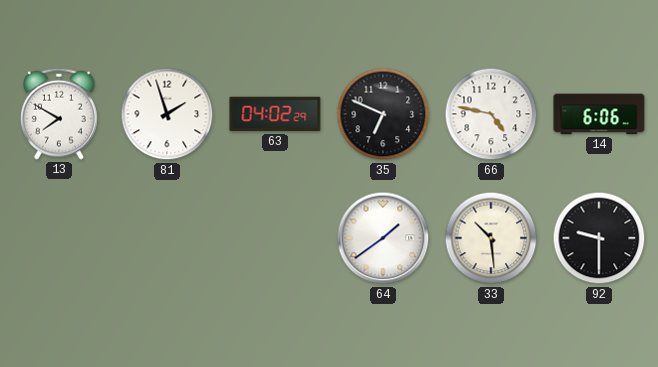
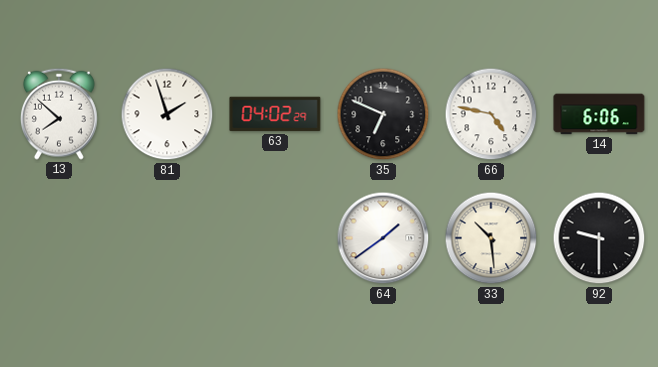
13: 7:50 -> 7:52
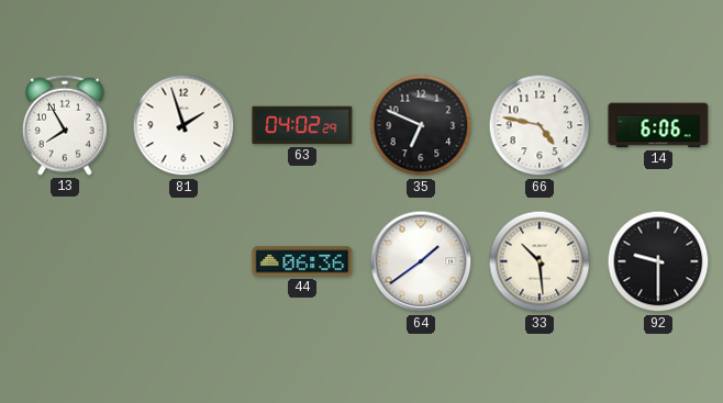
13: 7:52 -> 7:55
44: none -> 06:36
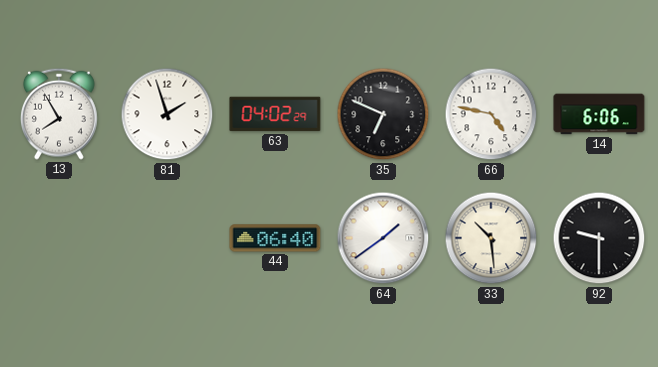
44: 06:36 -> 06:40
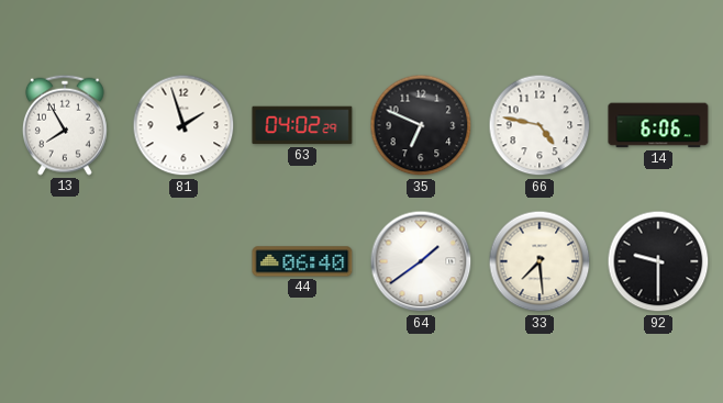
33: 10:29 -> 7:29
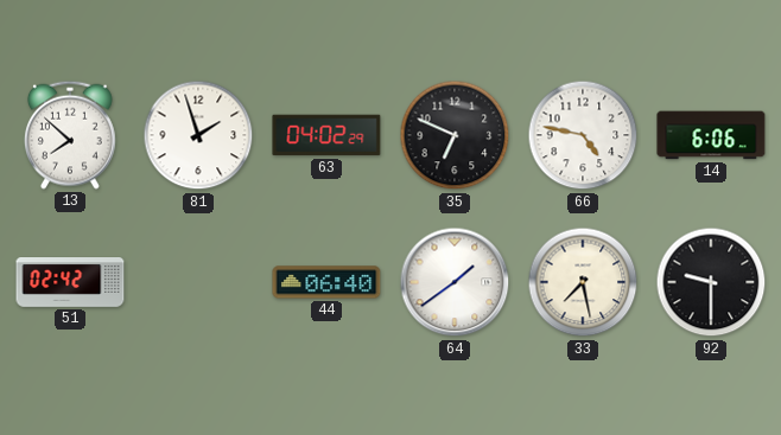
13: 7:55 -> 7:52
51: none -> 02:42
33: 7:29 -> 7:28
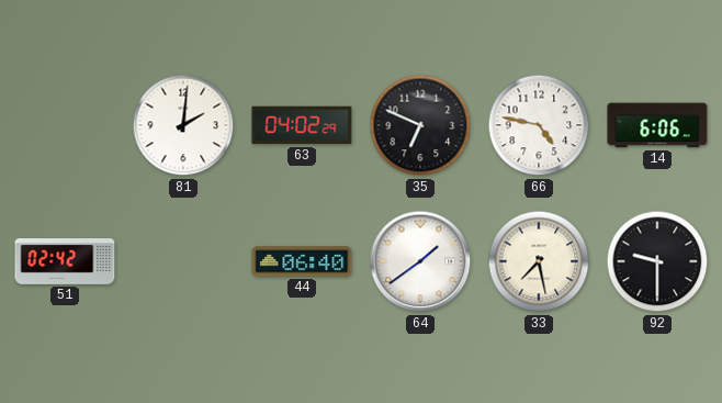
13: 7:52 -> none
81: 1:57 -> 2:01
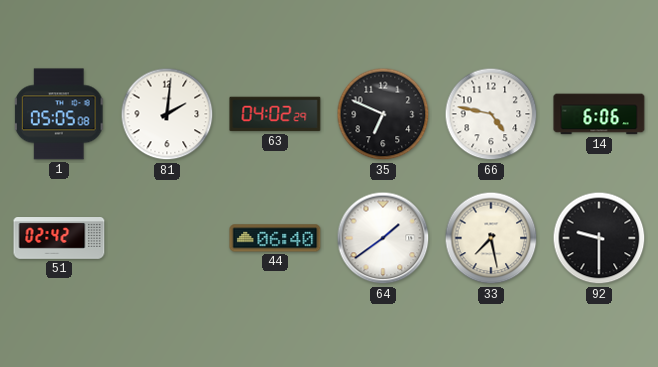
1: none -> 05:05
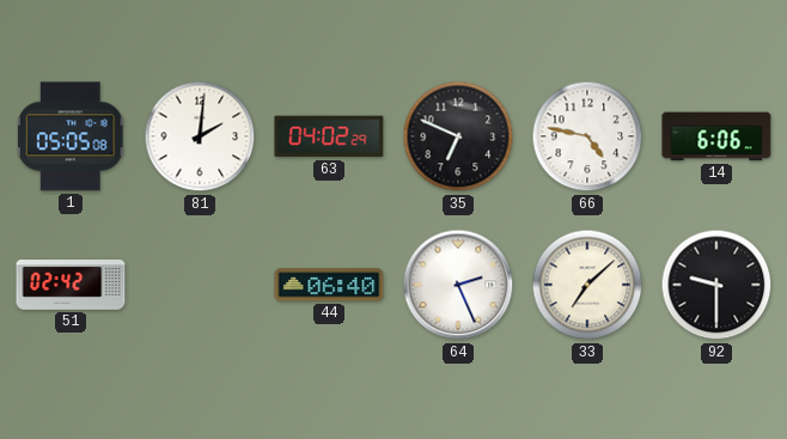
64: 1:39 -> 2:26
33: 7:28 -> 7:08
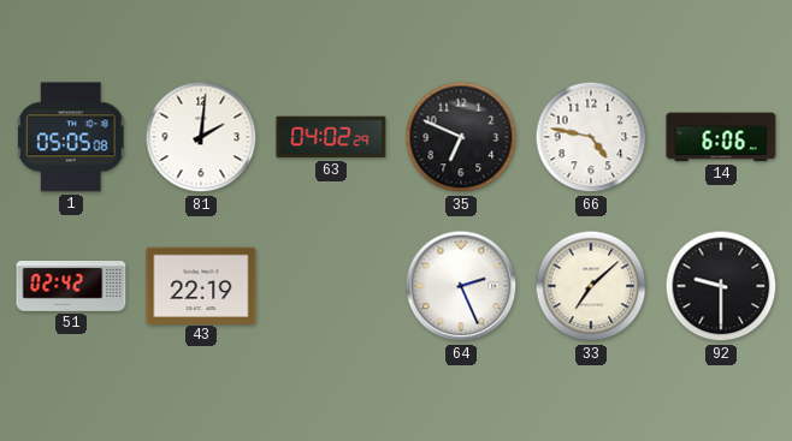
43: none -> 22:19
44: 06:40 -> none
